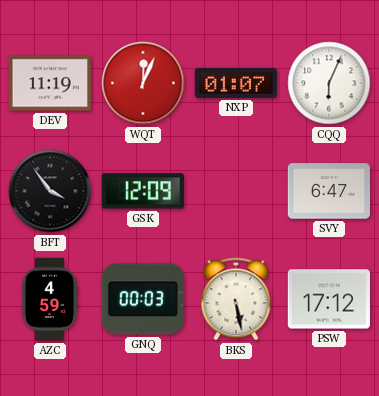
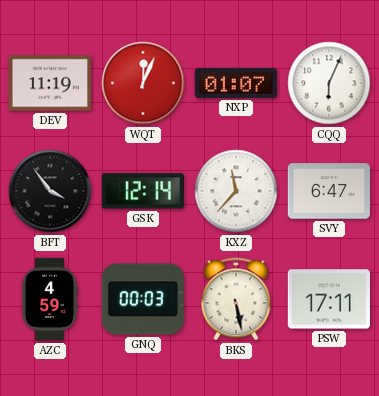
GSK: 12:09 -> 12:14
KXZ: none -> 11:37
PSW: 17:12 -> 17:11
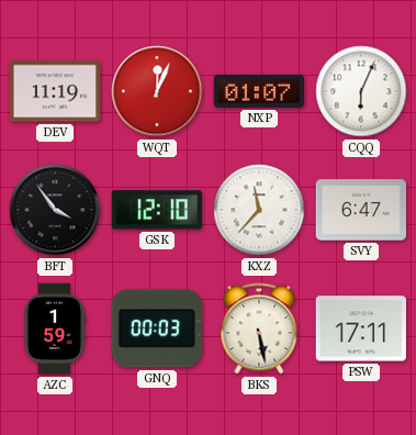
GSK: 12:14 -> 12:10
AZC: 4:59 -> 1:59
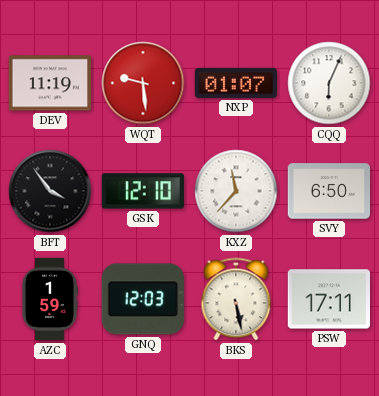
WQT: 12:04 -> 9:29
SVY: 6:47 -> 6:50
GNQ: 00:03 -> 12:03
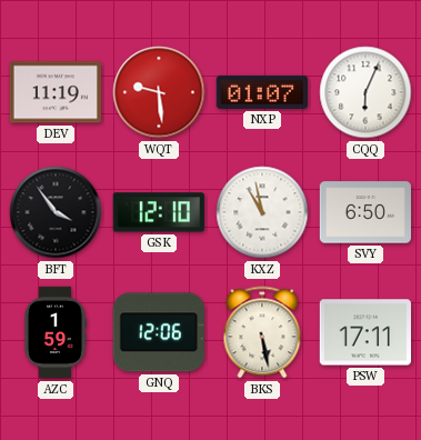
KXZ: 11:37 -> 10:58
GNQ: 12:03 -> 12:06
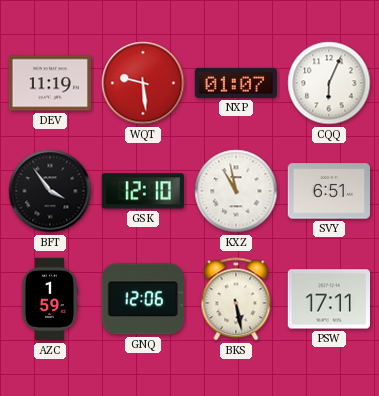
SVY: 6:50 -> 6:51
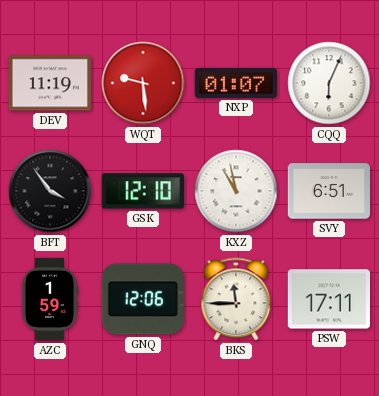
BKS: 5:28 -> 11:45
